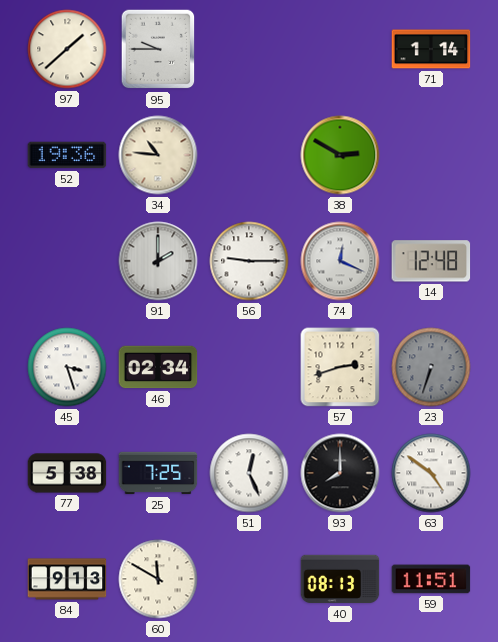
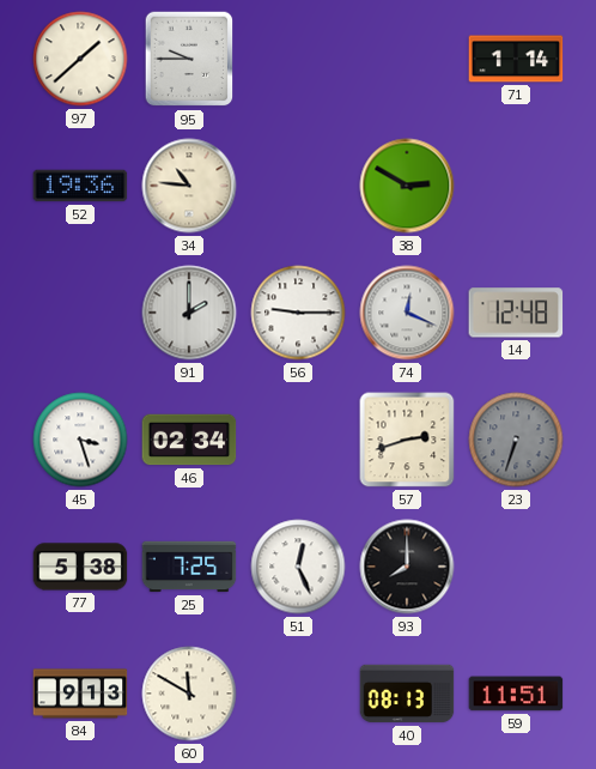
63: 4:51 -> none
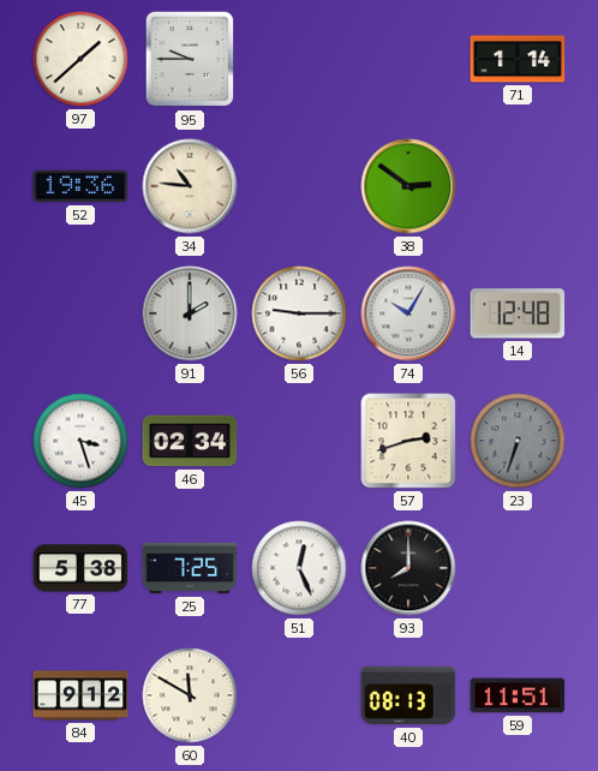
38: 2:50 -> 2:51
74: 12:19 -> 10:05
84: 9:13 -> 9:12
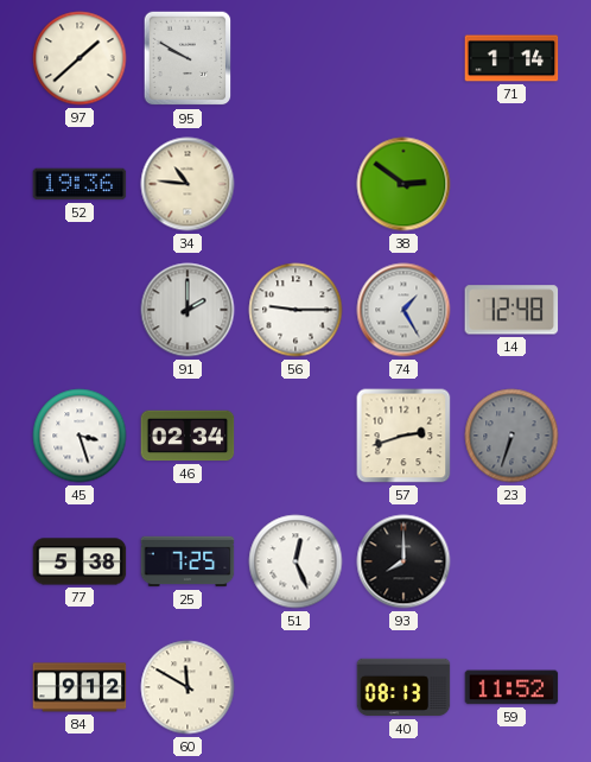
95: 9:45 -> 9:50
74: 10:05 -> 1:25
59: 11:51 -> 11:52
